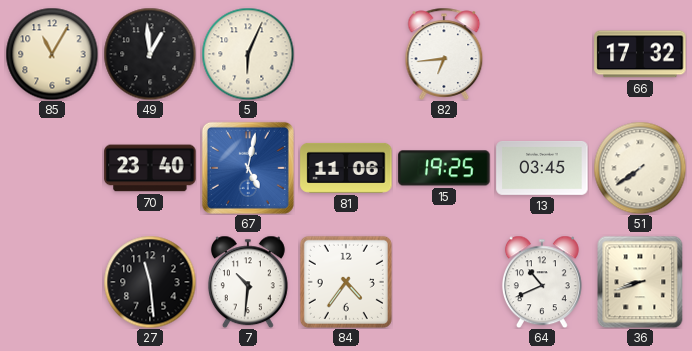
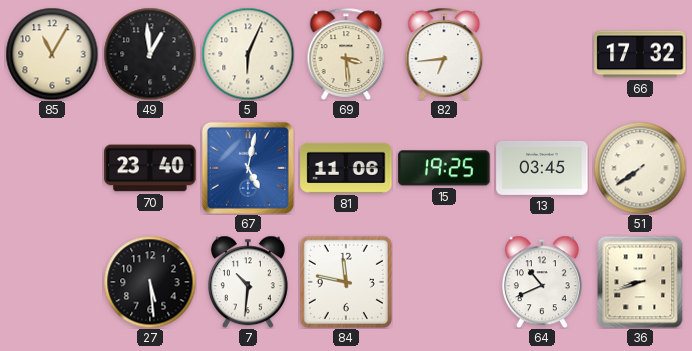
69: none -> 3:29
27: 11:29 -> 5:29
84: 4:36 -> 11:47
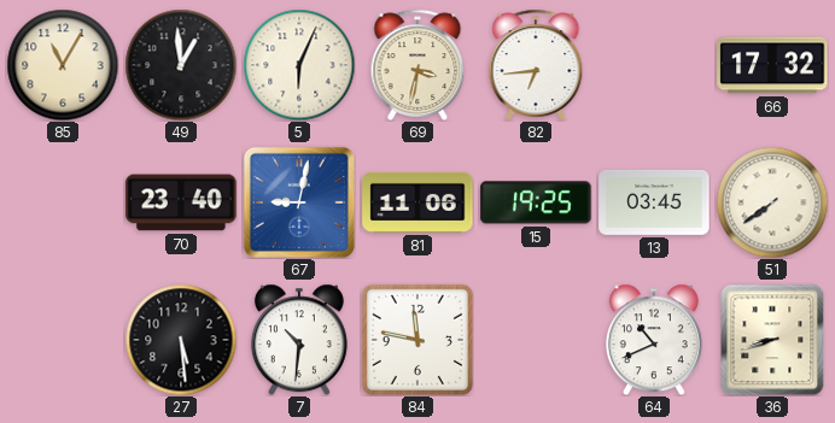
69: 3:29 -> 3:32
67: 5:02 -> 9:02
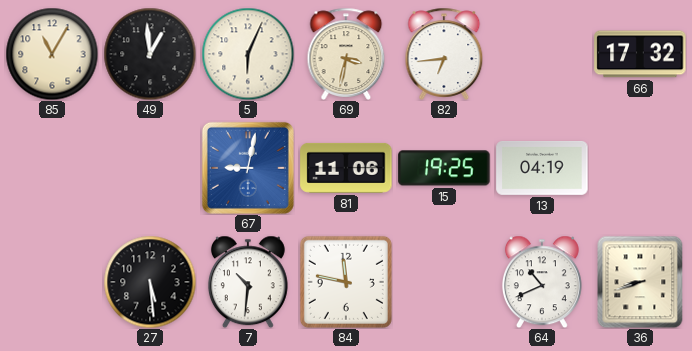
70: 23:40 -> none
13: 03:45 -> 04:19
51: 7:39 -> none
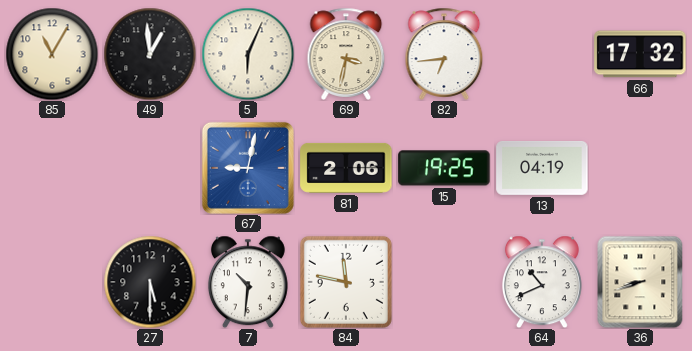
81: 11:06 -> 2:06
27: 5:29 -> 5:30
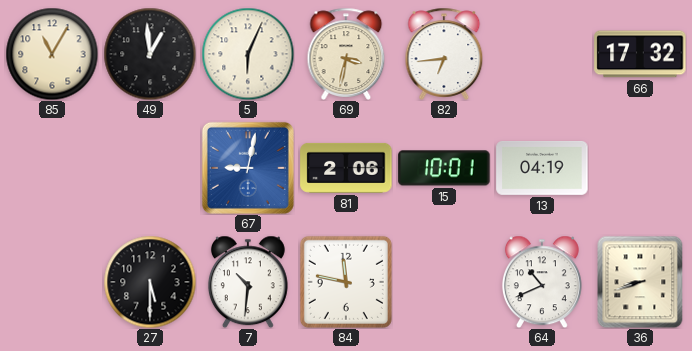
15: 19:25 -> 10:01
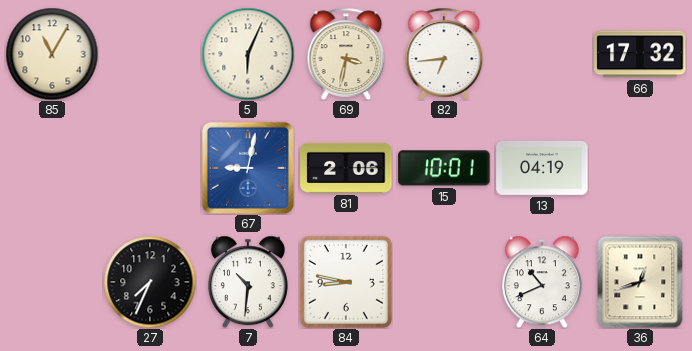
49: 12:59 -> none
27: 5:30 -> 7:34
84: 11:47 -> 8:47
36: 8:42 -> 12:42
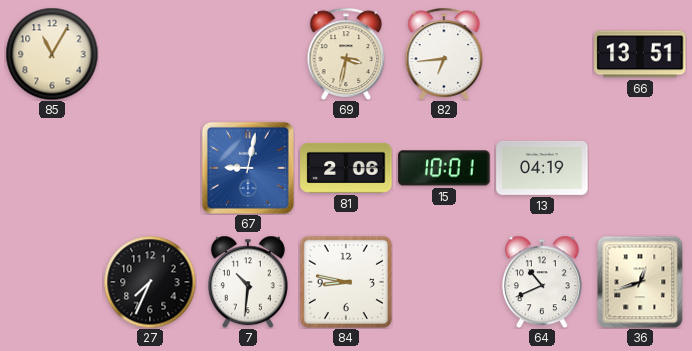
5: 6:04 -> none
66: 17:32 -> 13:51
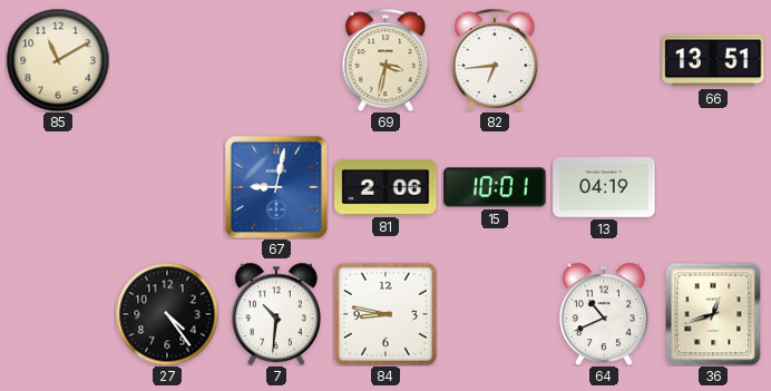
85: 11:05 -> 11:10
27: 7:34 -> 4:24
